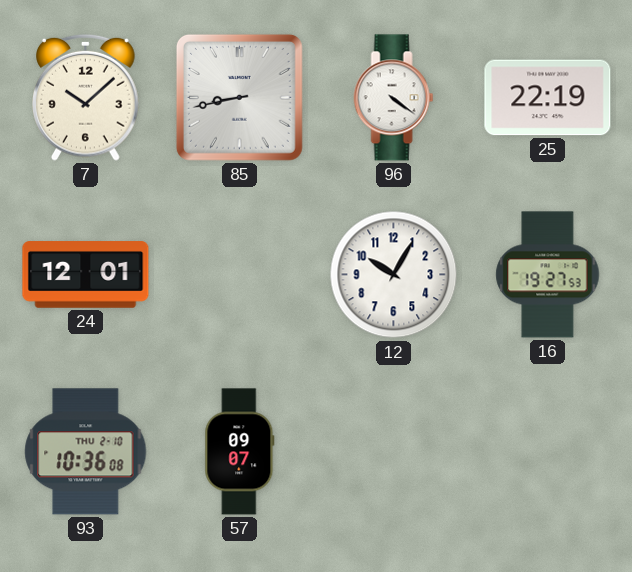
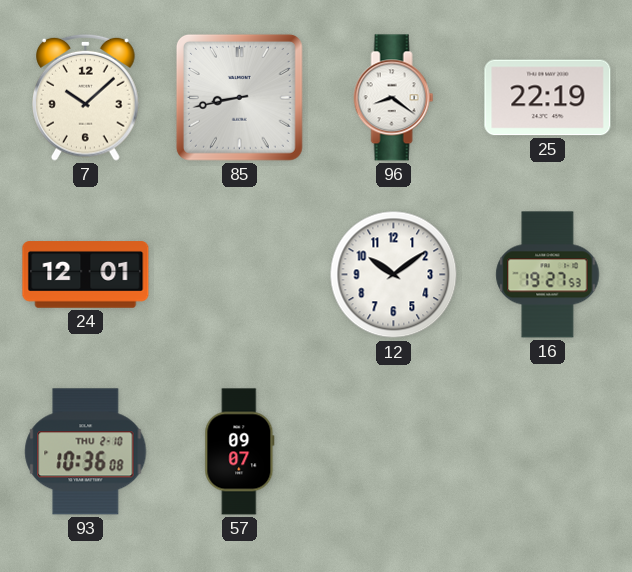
96: 4:21 -> 8:21
12: 10:05 -> 10:09
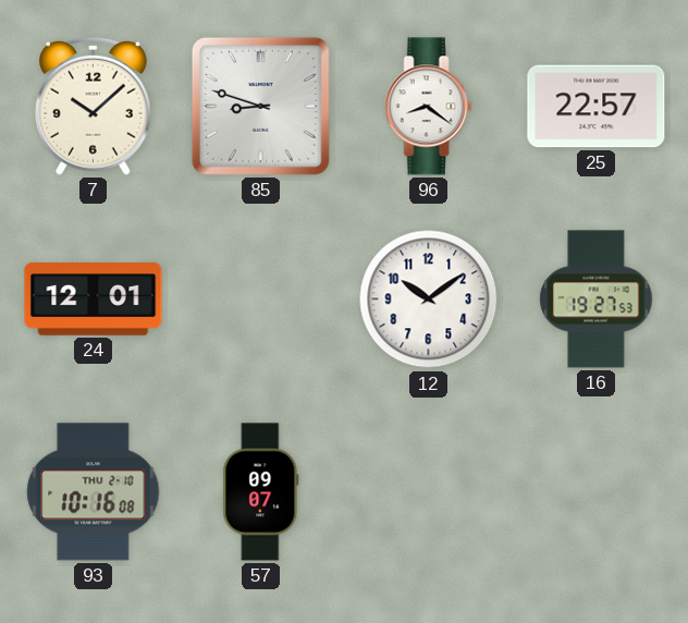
85: 8:43 -> 8:48
25: 22:19 -> 22:57
93: 10:36 -> 10:16
